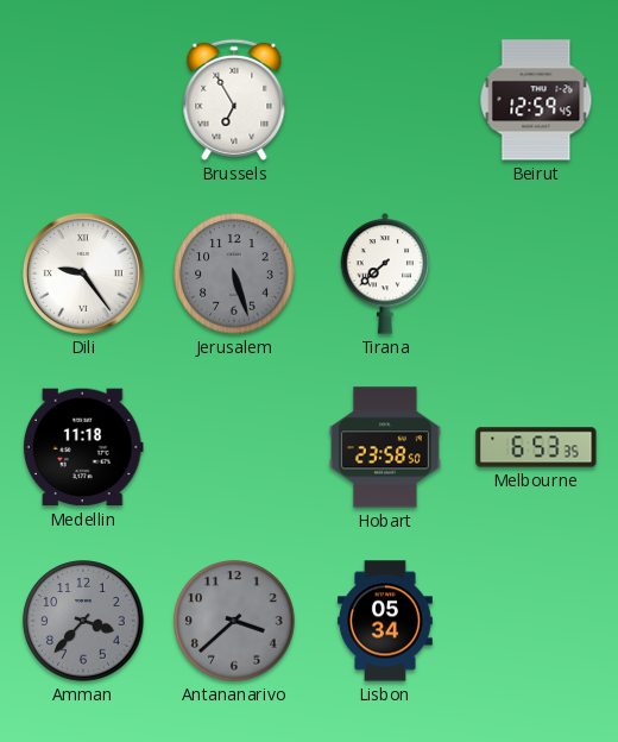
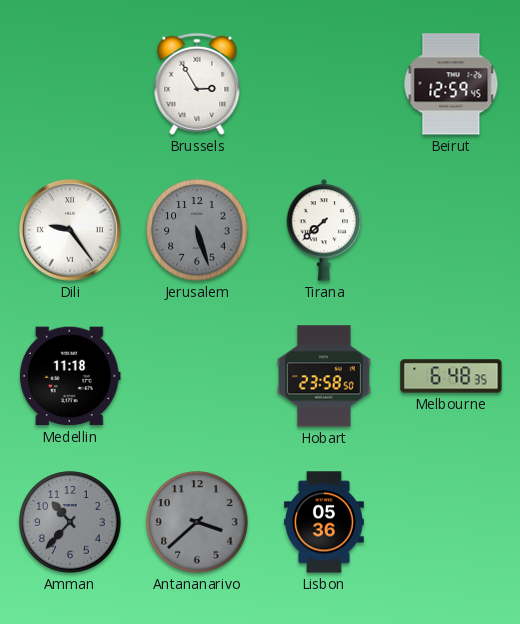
Brussels: 6:55 -> 2:55
Melbourne: 6:53 -> 6:48
Amman: 3:37 -> 10:37
Lisbon: 05:34 -> 05:36
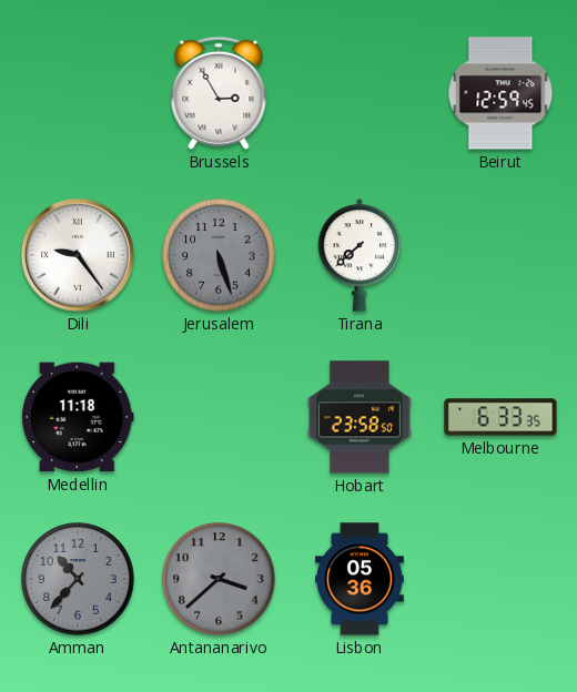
Melbourne: 6:48 -> 6:33
